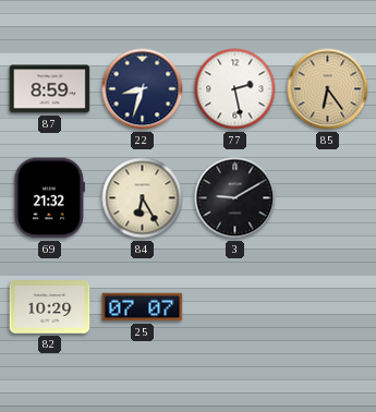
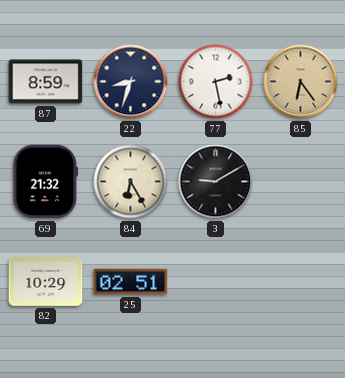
25: 07:07 -> 02:51
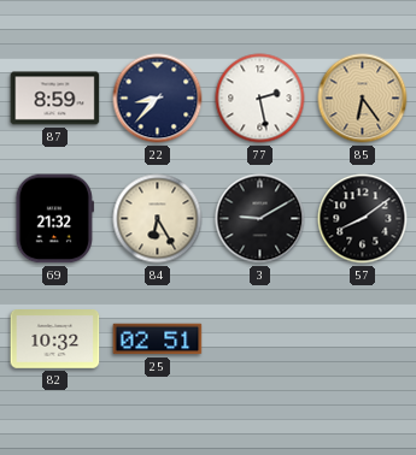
22: 8:33 -> 8:37
57: none -> 8:09
82: 10:29 -> 10:32
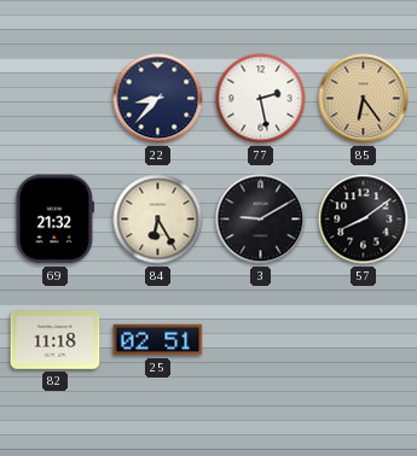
87: 8:59 -> none
82: 10:32 -> 11:18
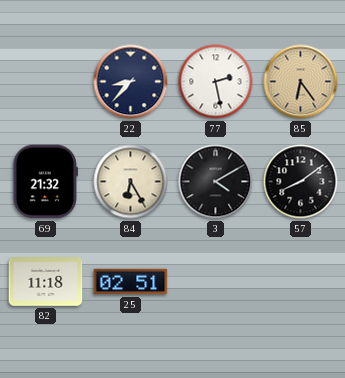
3: 9:10 -> 4:10
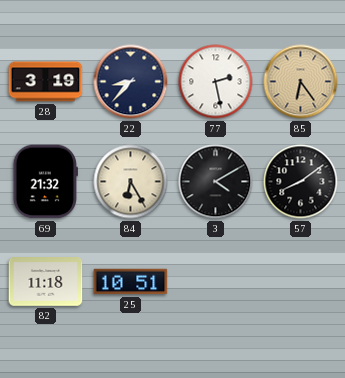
28: none -> 3:19
25: 02:51 -> 10:51
